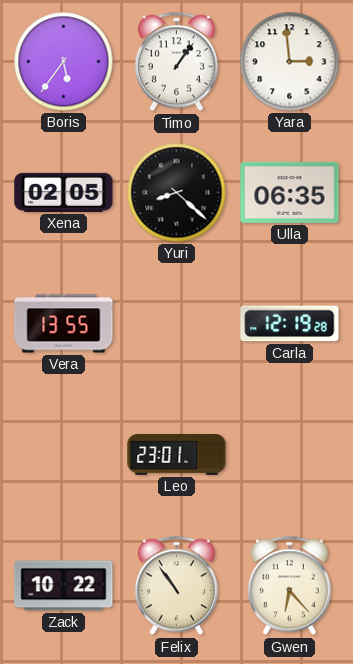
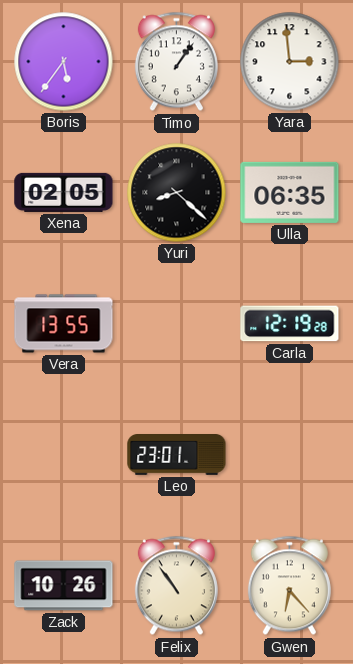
Zack: 10:22 -> 10:26
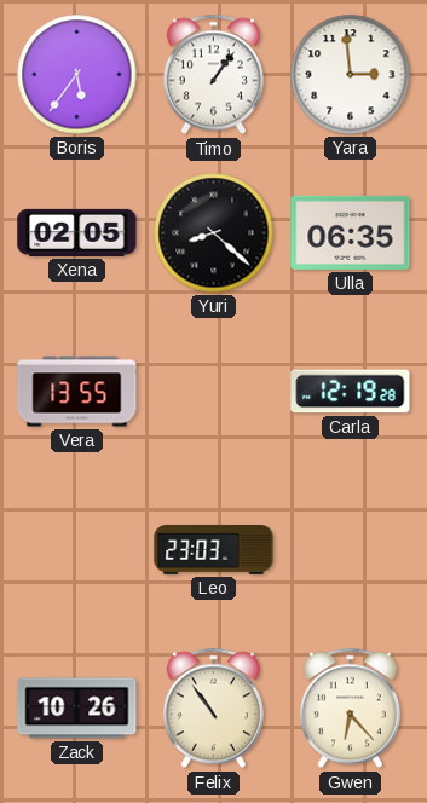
Leo: 23:01 -> 23:03
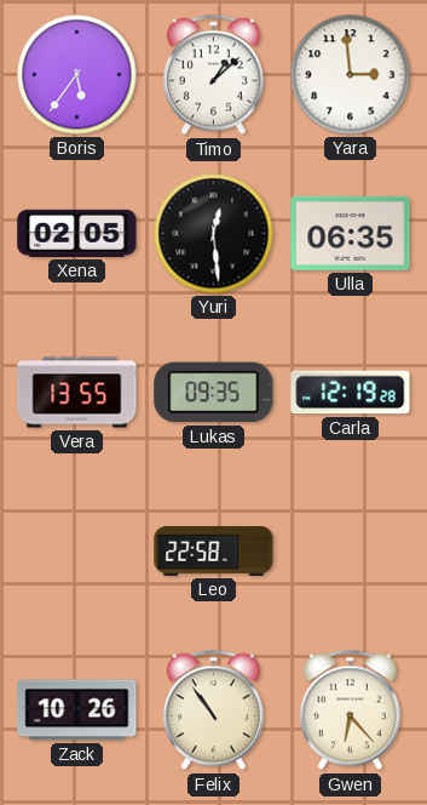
Timo: 1:06 -> 1:08
Yuri: 8:22 -> 12:29
Lukas: none -> 09:35
Leo: 23:03 -> 22:58
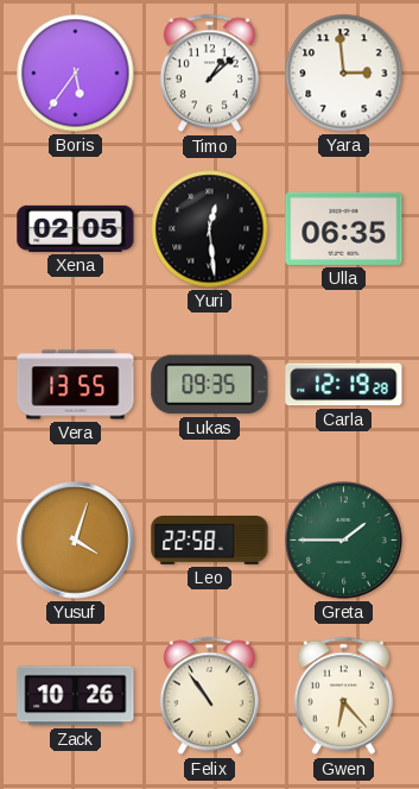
Yusuf: none -> 4:03
Greta: none -> 1:45
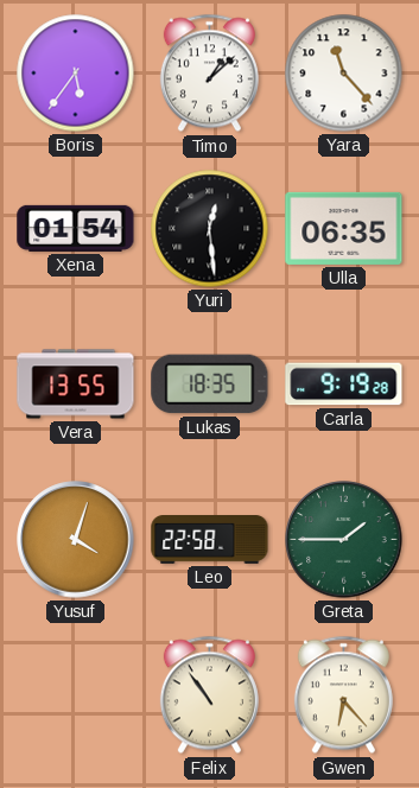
Yara: 2:59 -> 11:23
Xena: 02:05 -> 01:54
Lukas: 09:35 -> 18:35
Carla: 12:19 -> 9:19
Zack: 10:26 -> none
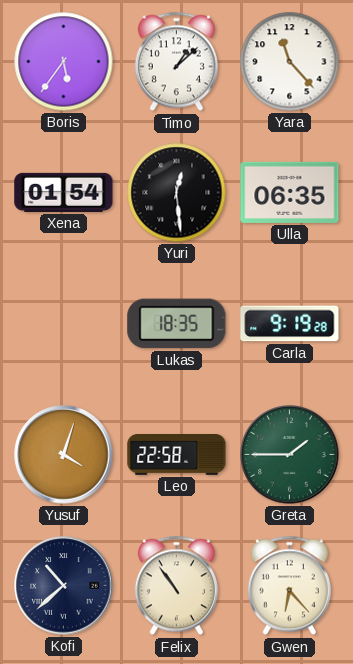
Vera: 13:55 -> none
Kofi: none -> 10:38
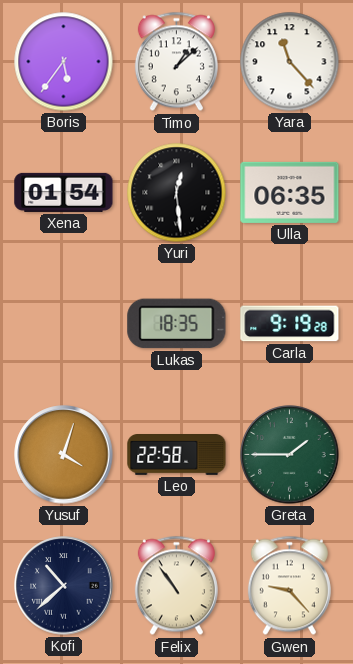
Gwen: 6:23 -> 9:23
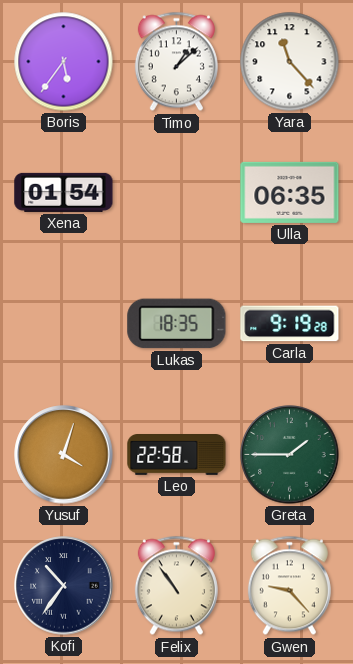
Yuri: 12:29 -> none
Kofi: 10:38 -> 10:36
